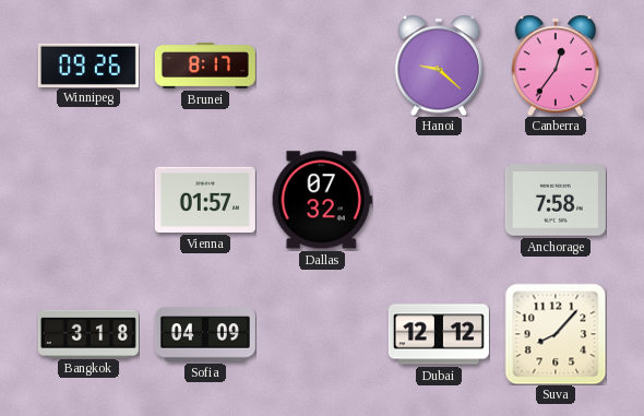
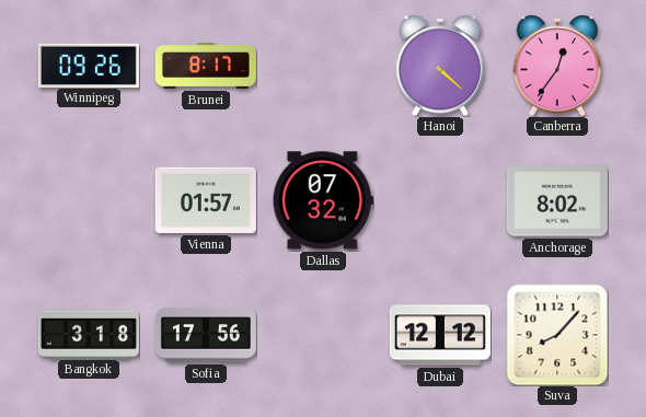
Hanoi: 9:22 -> 4:22
Anchorage: 7:58 -> 8:02
Sofia: 04:09 -> 17:56
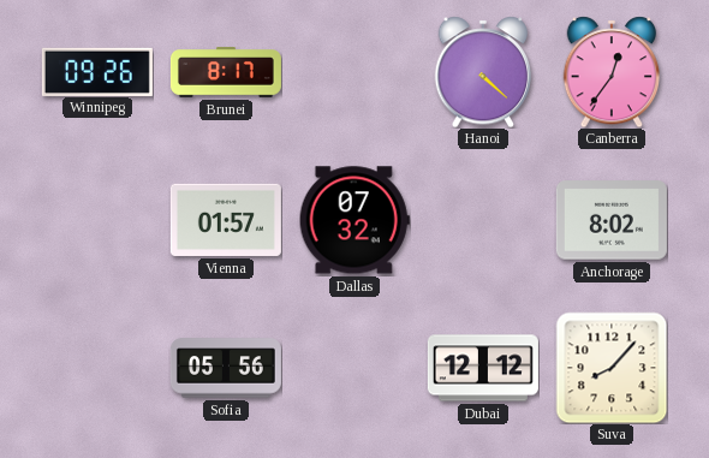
Bangkok: 3:18 -> none
Sofia: 17:56 -> 05:56
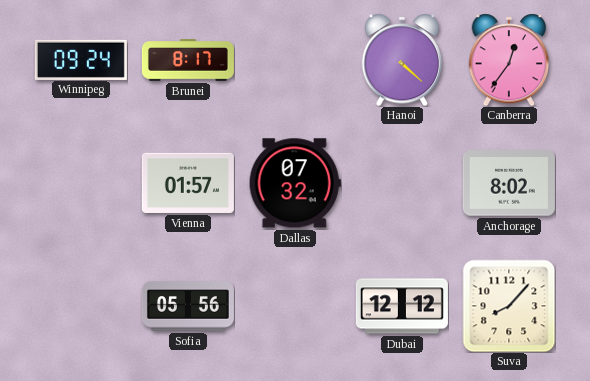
Winnipeg: 09:26 -> 09:24
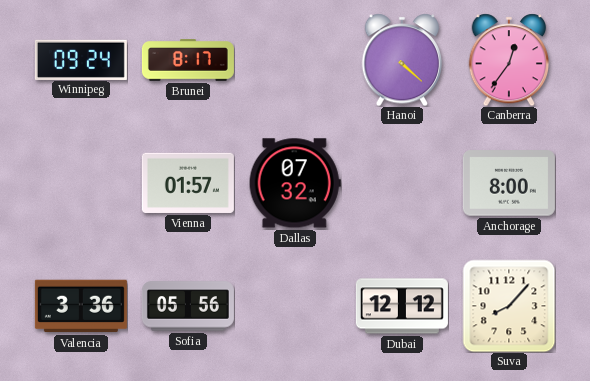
Anchorage: 8:02 -> 8:00
Valencia: none -> 3:36
